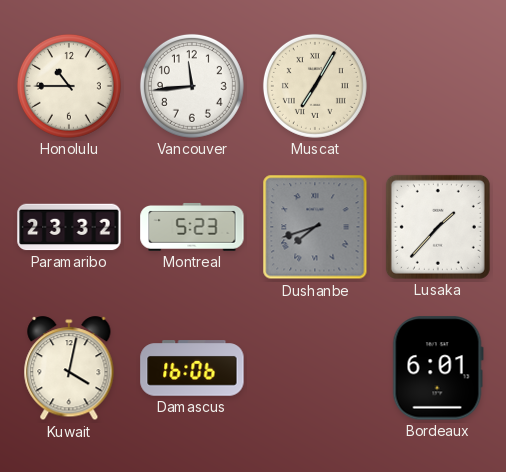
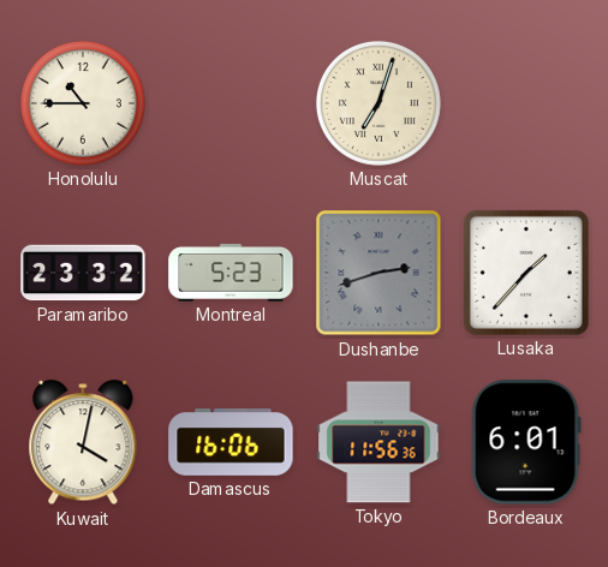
Vancouver: 11:44 -> none
Muscat: 7:05 -> 7:03
Dushanbe: 7:42 -> 2:42
Tokyo: none -> 11:56
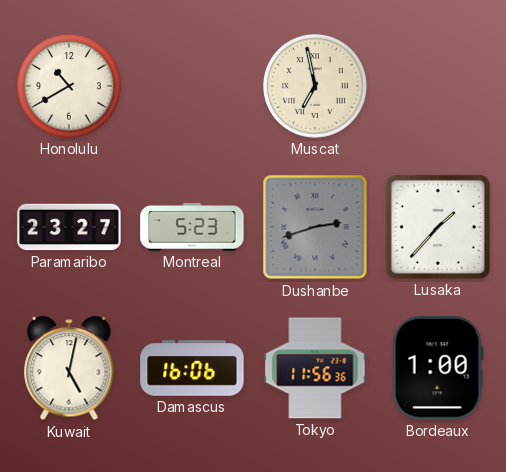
Honolulu: 10:45 -> 10:40
Muscat: 7:03 -> 6:58
Paramaribo: 23:32 -> 23:27
Kuwait: 4:02 -> 5:02
Bordeaux: 6:01 -> 1:00
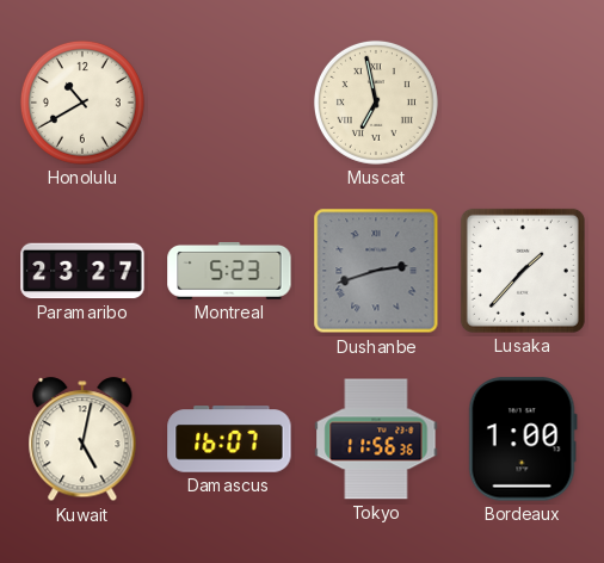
Damascus: 16:06 -> 16:07
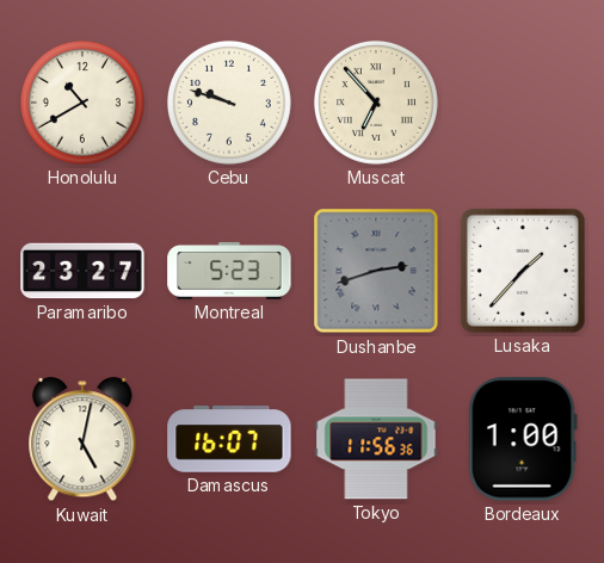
Cebu: none -> 9:48
Muscat: 6:58 -> 6:53
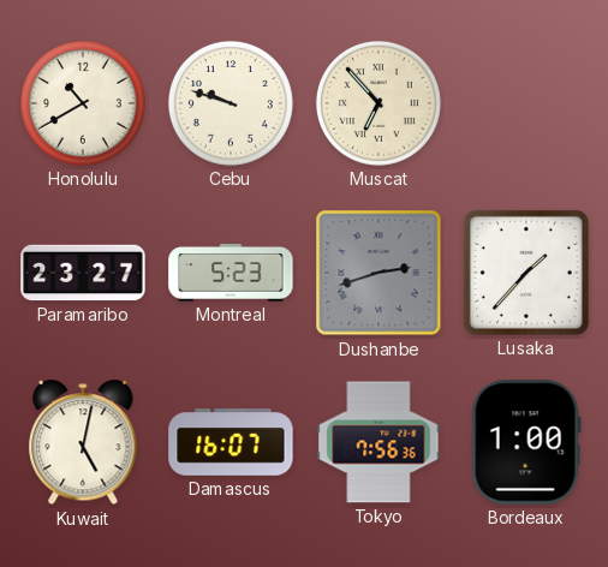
Tokyo: 11:56 -> 7:56
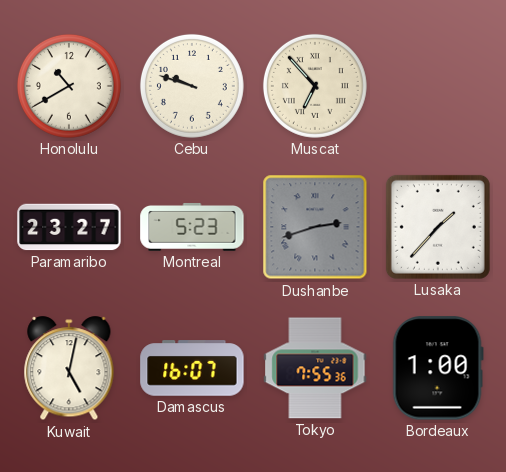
Tokyo: 7:56 -> 7:55
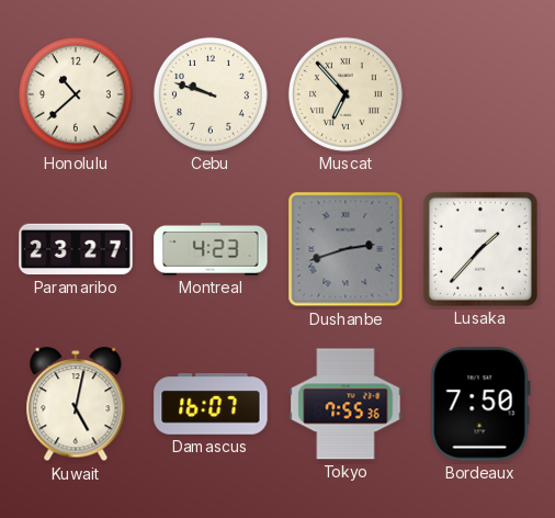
Honolulu: 10:40 -> 10:38
Montreal: 5:23 -> 4:23
Bordeaux: 1:00 -> 7:50
